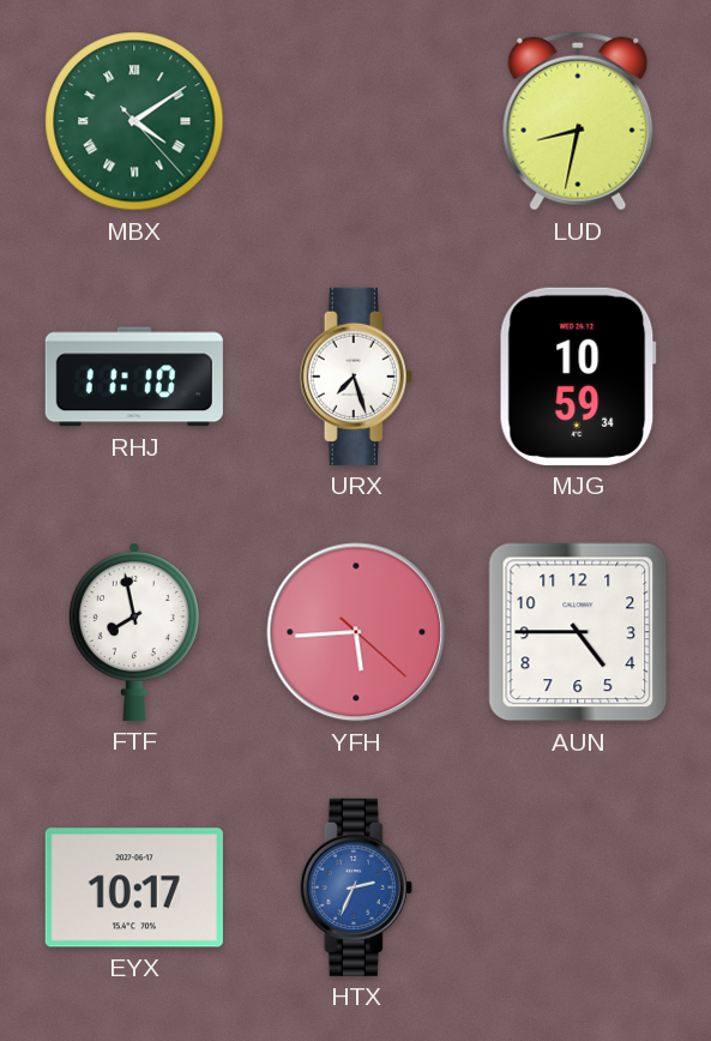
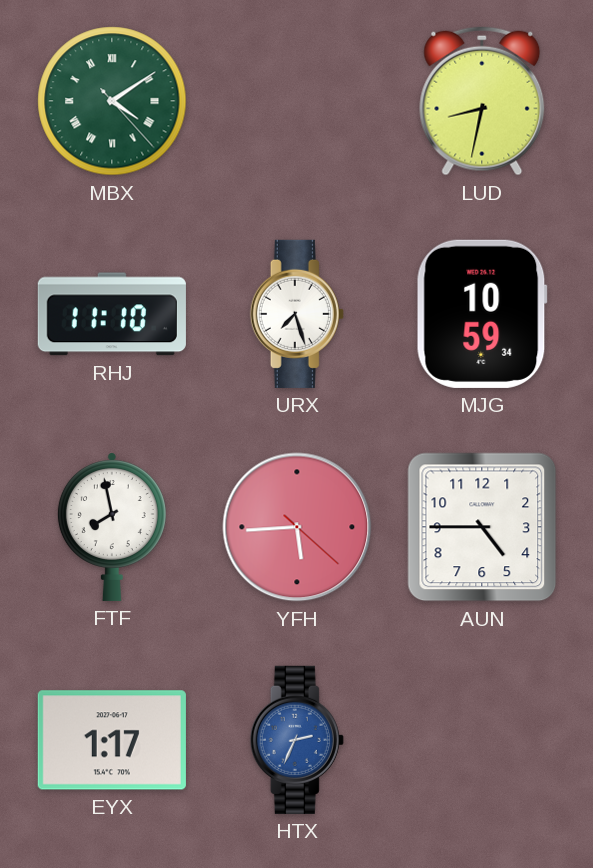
EYX: 10:17 -> 1:17
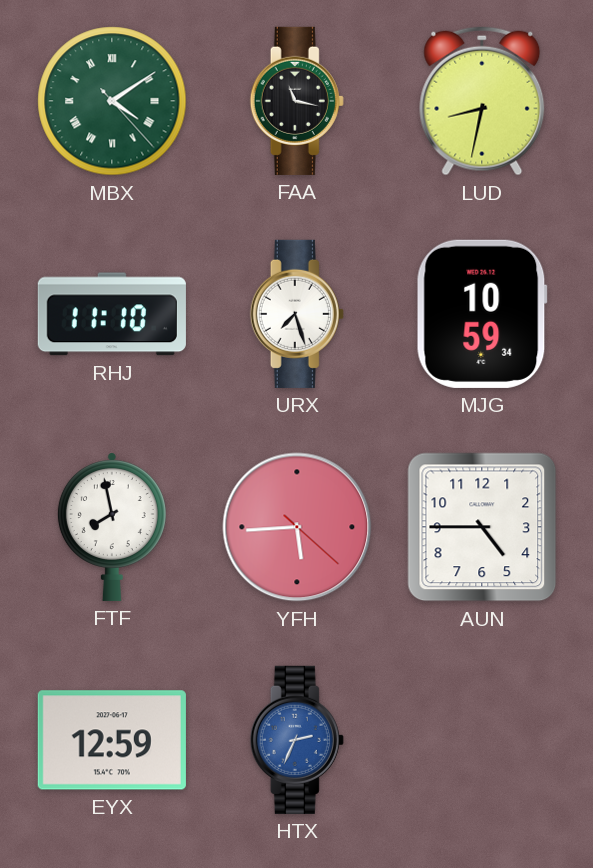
FAA: none -> 11:17
EYX: 1:17 -> 12:59
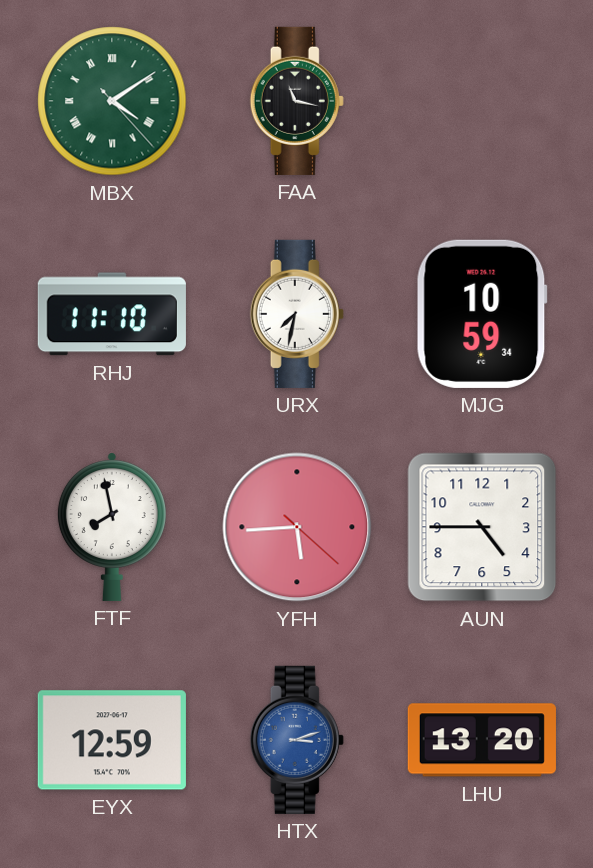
LUD: 8:32 -> none
URX: 7:27 -> 7:32
HTX: 2:34 -> 3:12
LHU: none -> 13:20
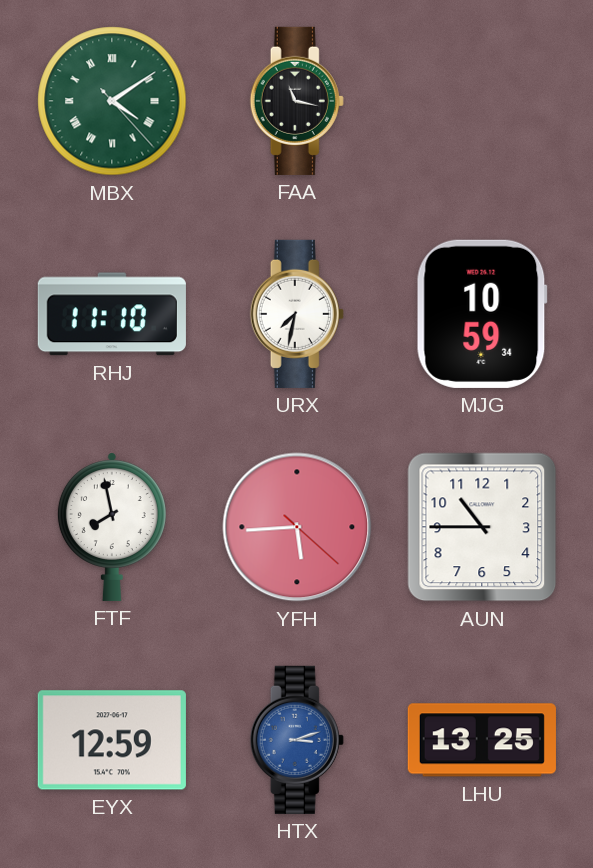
AUN: 4:45 -> 10:45
LHU: 13:20 -> 13:25
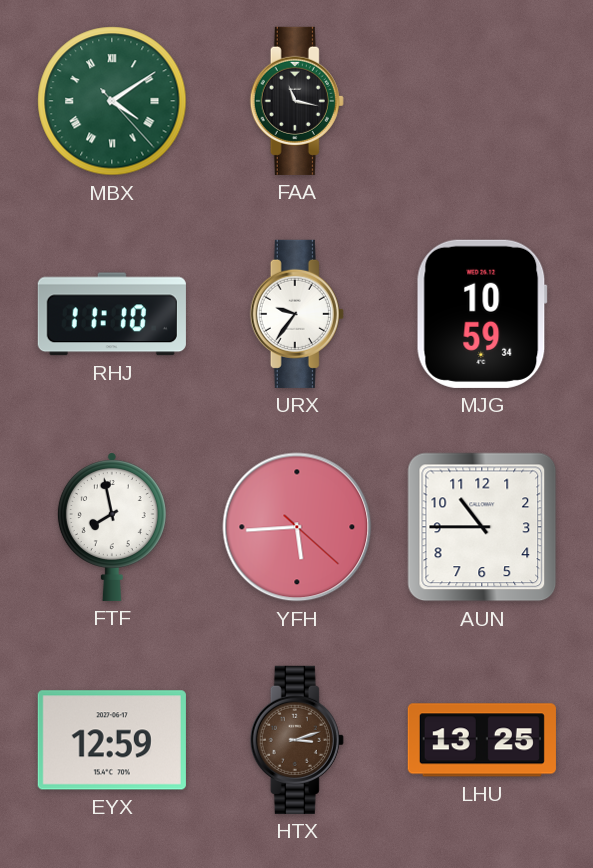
URX: 7:32 -> 9:36
HTX dial: blue -> brown
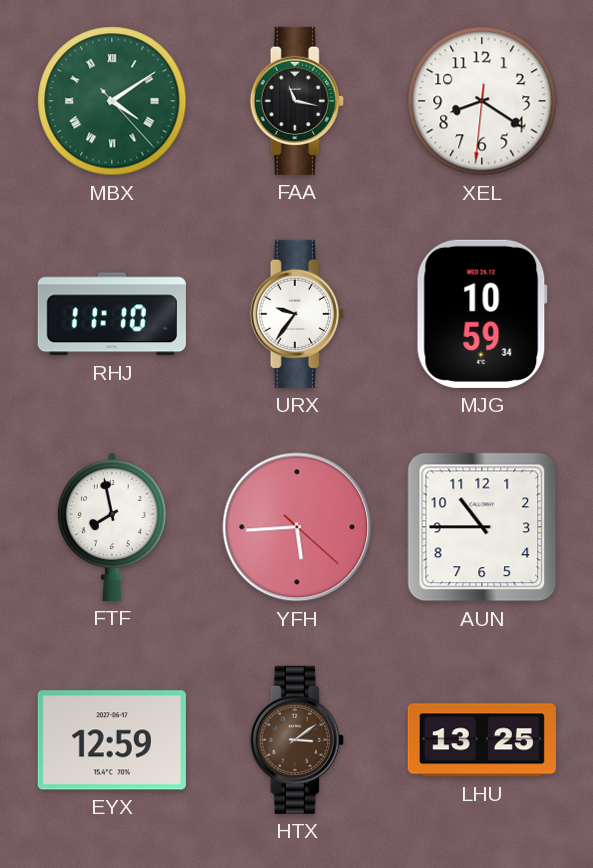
XEL: none -> 8:20
HTX: 3:12 -> 3:09
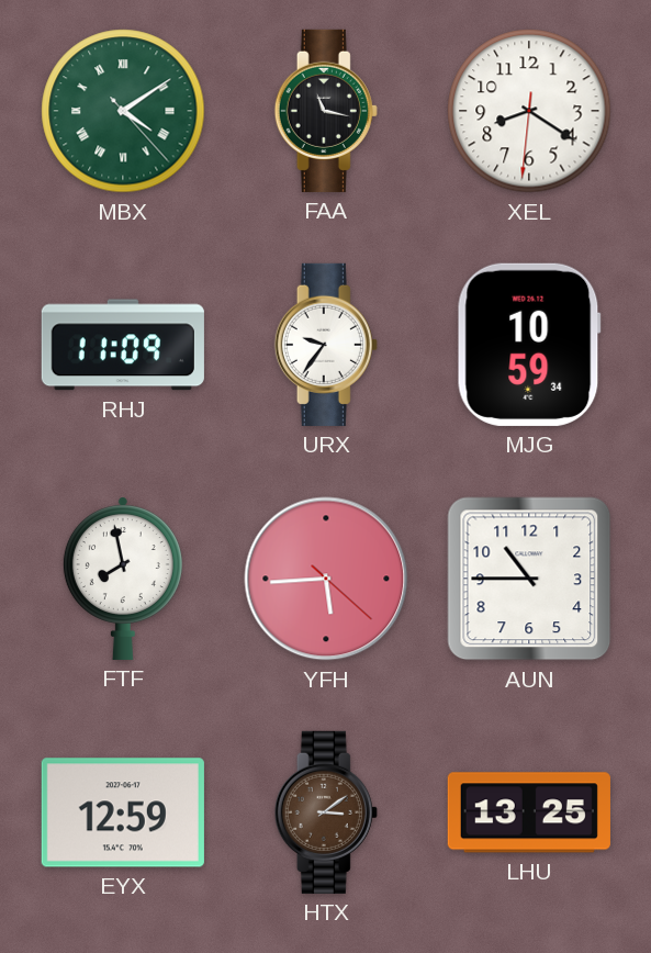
RHJ: 11:10 -> 11:09
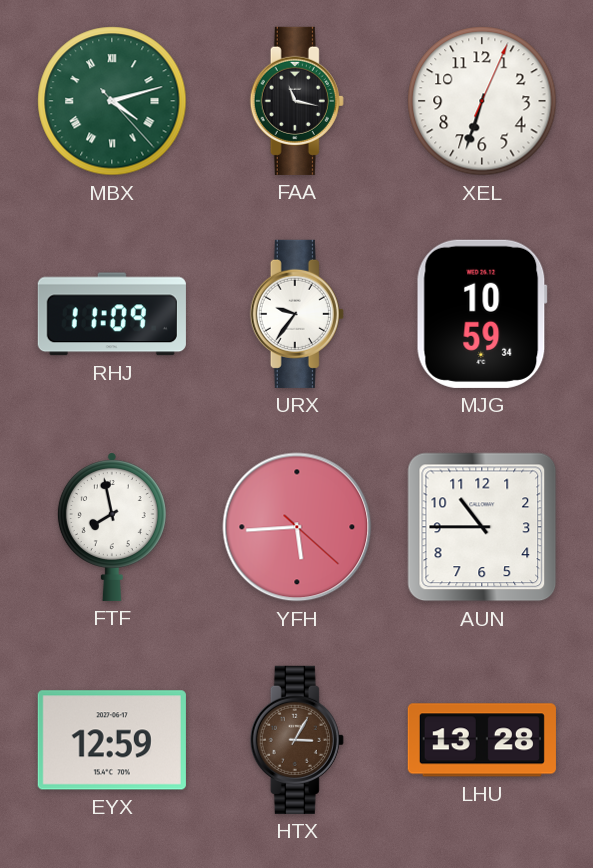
MBX: 4:09 -> 4:12
XEL: 8:20 -> 6:33
HTX: 3:09 -> 3:05
LHU: 13:25 -> 13:28
